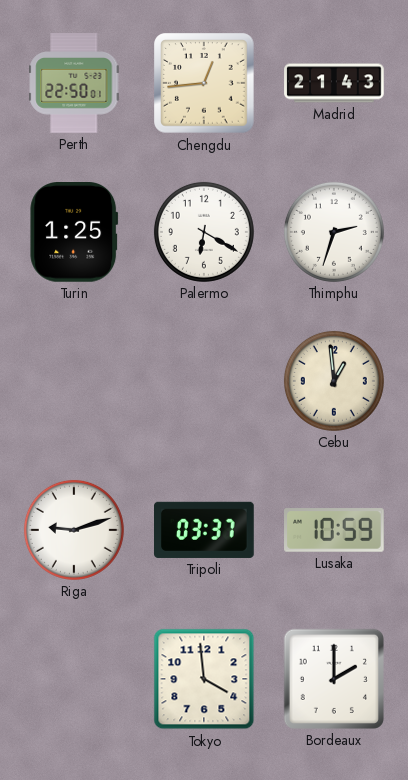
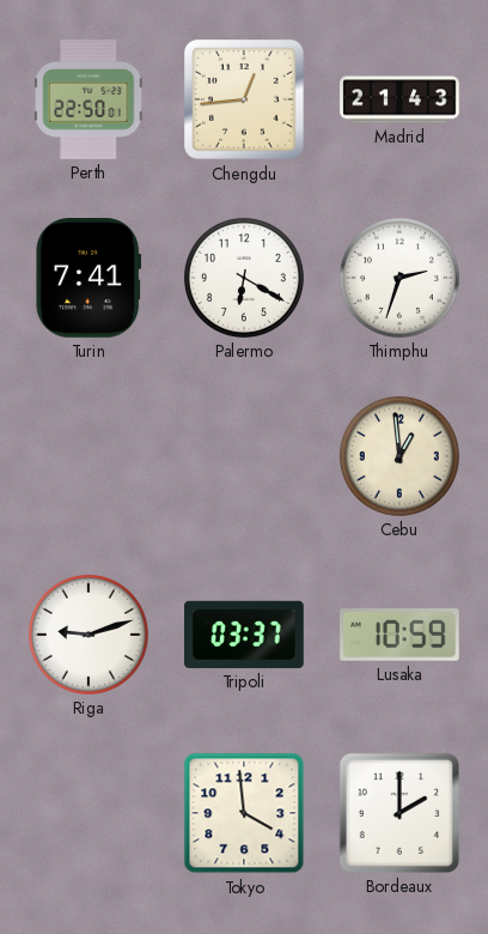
Turin: 1:25 -> 7:41
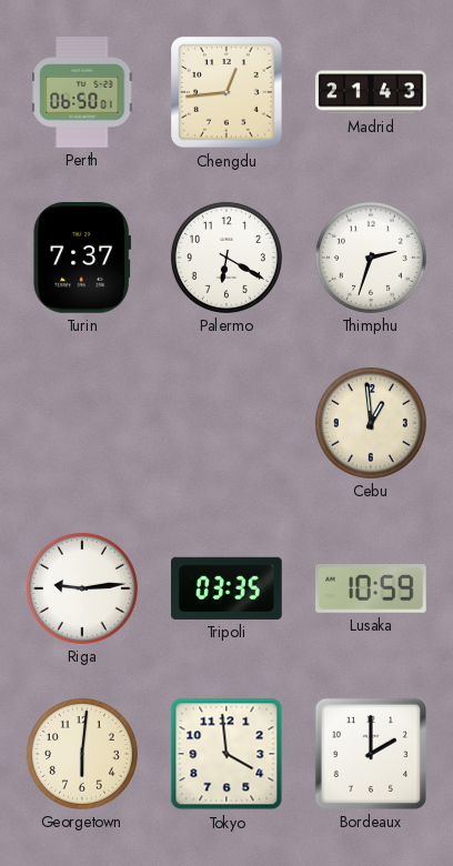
Perth: 22:50 -> 06:50
Turin: 7:41 -> 7:37
Riga: 9:12 -> 9:14
Tripoli: 03:37 -> 03:35
Georgetown: none -> 6:01
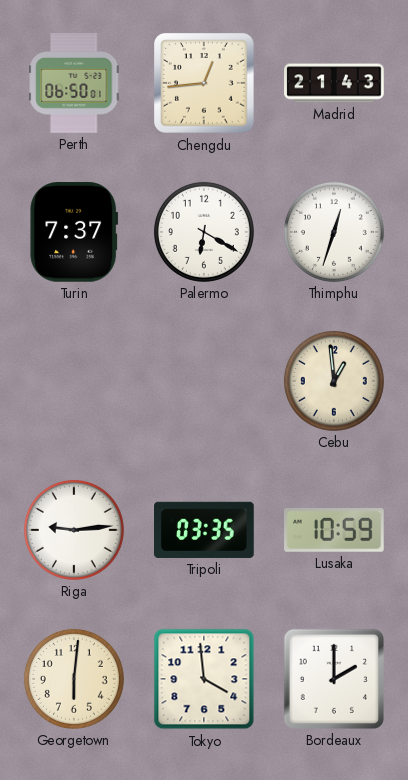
Thimphu: 2:33 -> 12:33
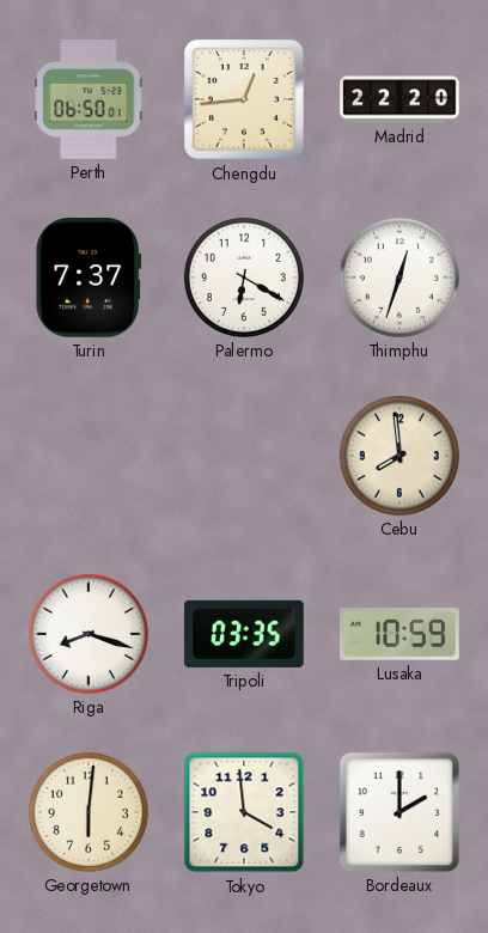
Madrid: 21:43 -> 22:20
Cebu: 12:59 -> 7:59
Riga: 9:14 -> 8:18
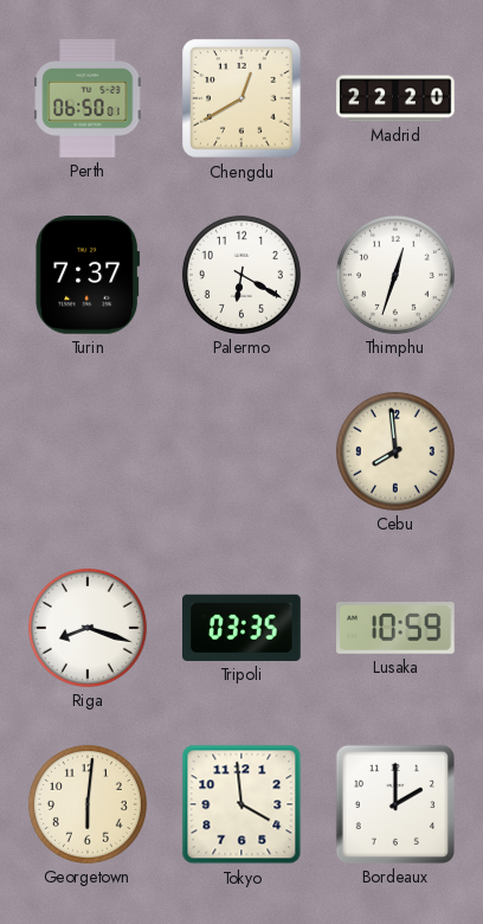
Chengdu: 12:44 -> 12:40
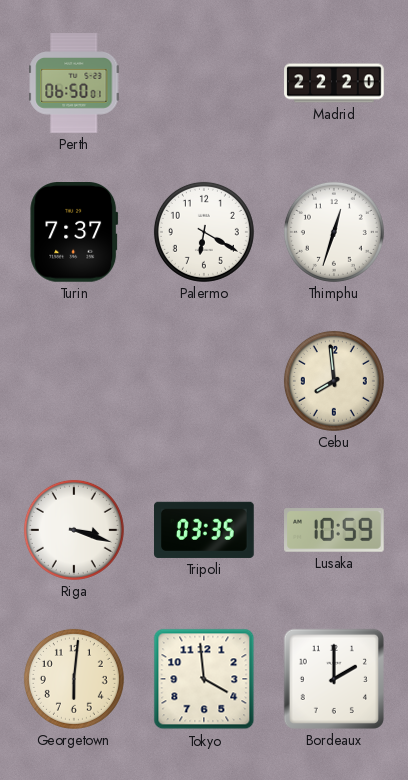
Chengdu: 12:40 -> none
Riga: 8:18 -> 3:18
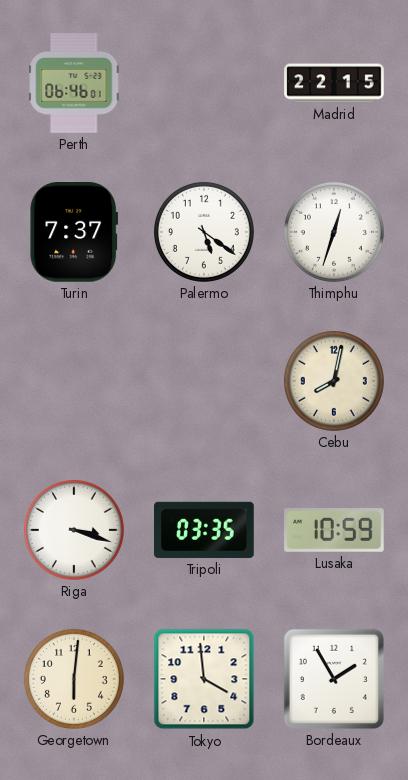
Perth: 06:50 -> 06:46
Madrid: 22:20 -> 22:15
Palermo: 6:20 -> 5:21
Cebu: 7:59 -> 8:02
Bordeaux: 2:00 -> 1:55
